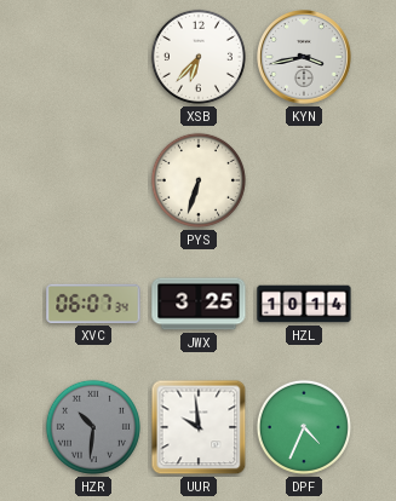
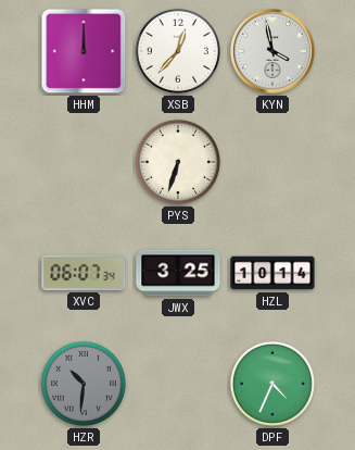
HHM: none -> 12:00
XSB: 6:37 -> 12:37
KYN: 3:43 -> 3:58
UUR: 9:59 -> none
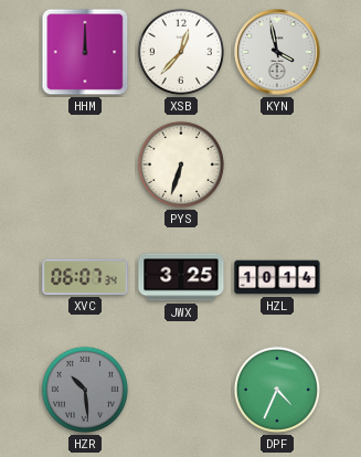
HZR: 10:31 -> 10:29
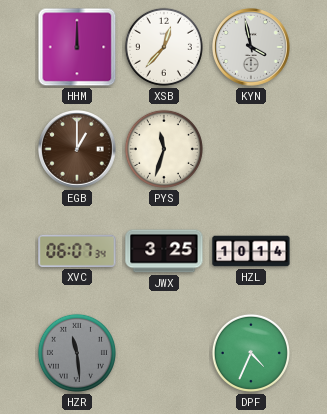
EGB: none -> 1:00
PYS: 6:33 -> 11:33
HZR: 10:29 -> 11:29
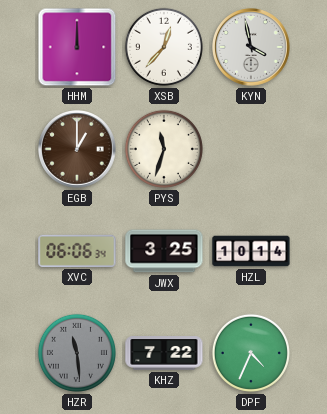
XVC: 06:07 -> 06:06
KHZ: none -> 7:22
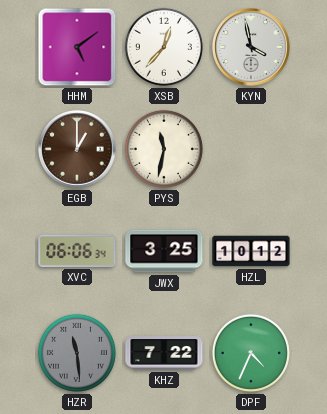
HHM: 12:00 -> 5:09
PYS: 11:33 -> 11:32
HZL: 10:14 -> 10:12
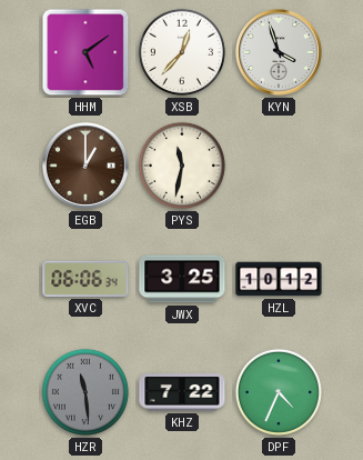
KYN: 3:58 -> 3:57
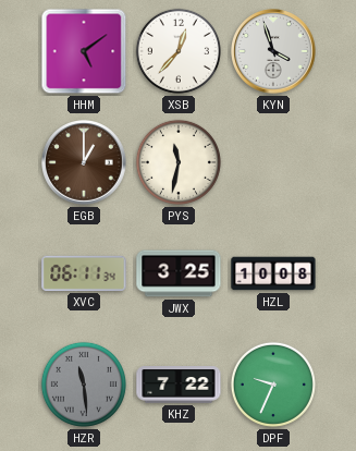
XVC: 06:06 -> 06:11
HZL: 10:12 -> 10:08
DPF: 4:34 -> 9:34
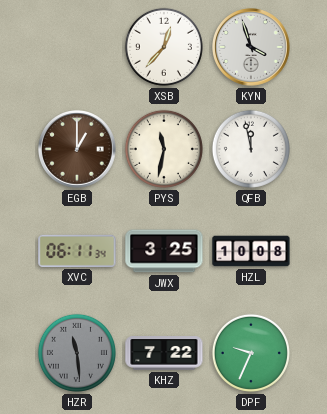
HHM: 5:09 -> none
QFB: none -> 11:58
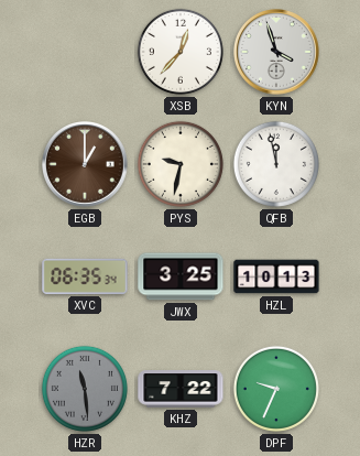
PYS: 11:32 -> 9:32
XVC: 06:11 -> 06:35
HZL: 10:08 -> 10:13
